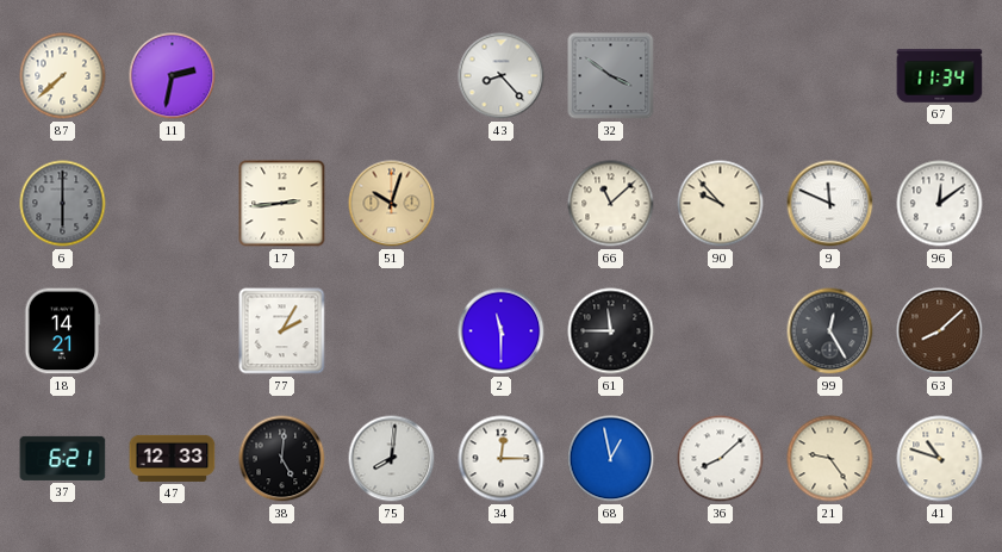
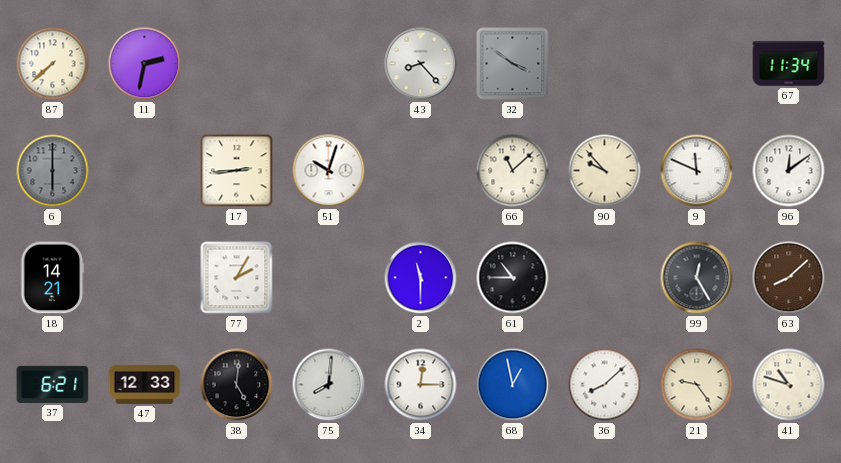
51 dial: champagne -> white
61: 11:45 -> 10:45
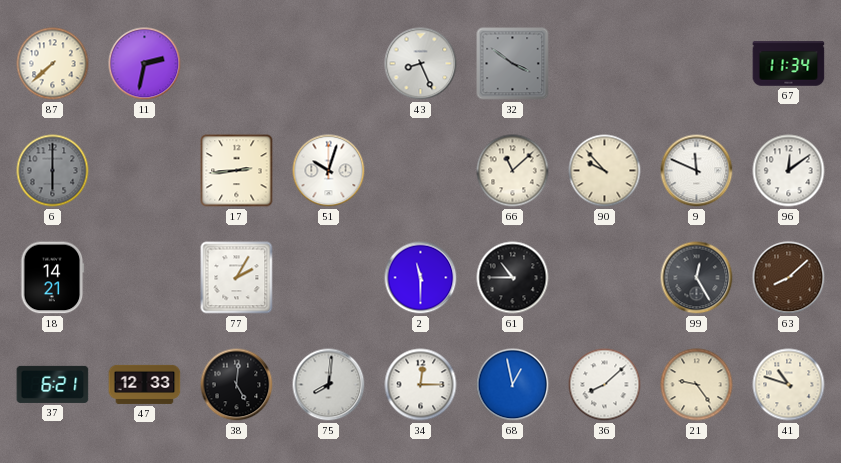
43: 8:23 -> 8:26
